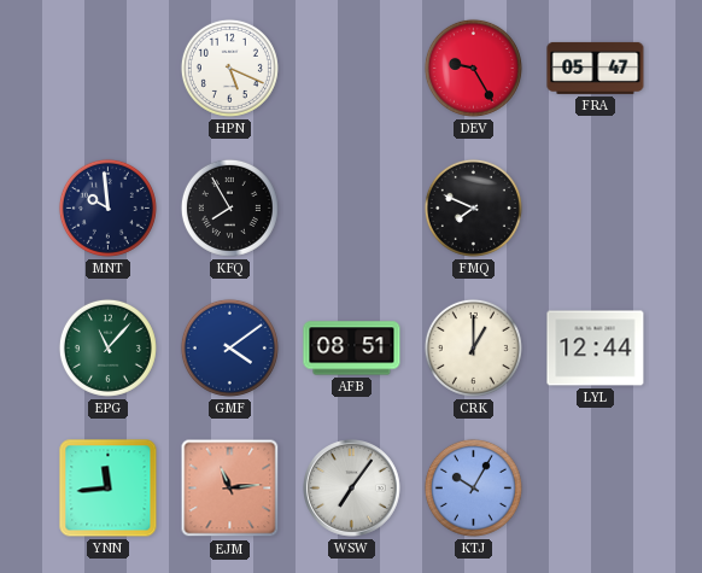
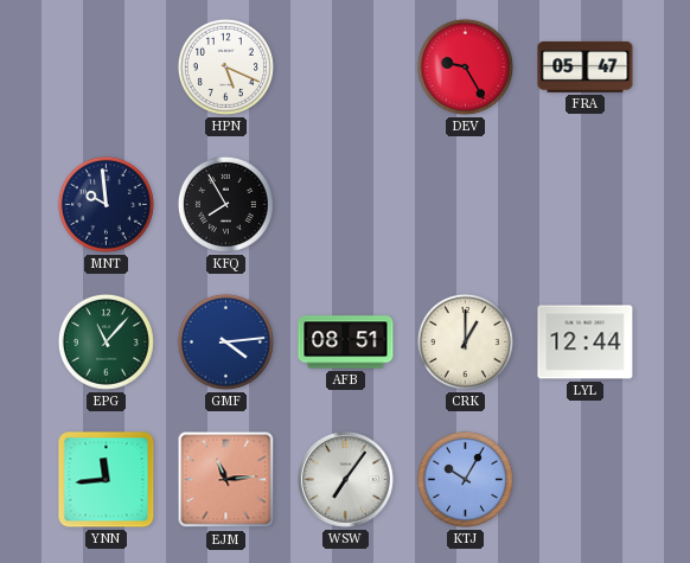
FMQ: 7:49 -> none
GMF: 4:09 -> 4:14
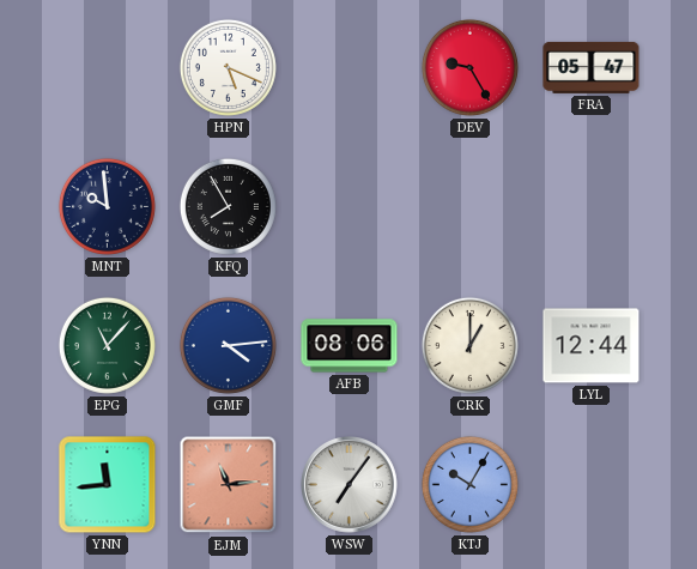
AFB: 08:51 -> 08:06
